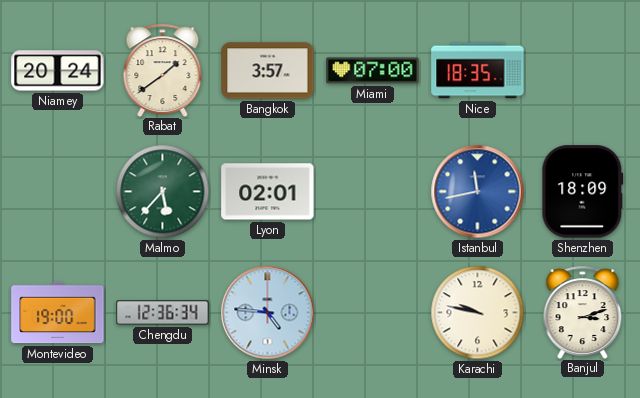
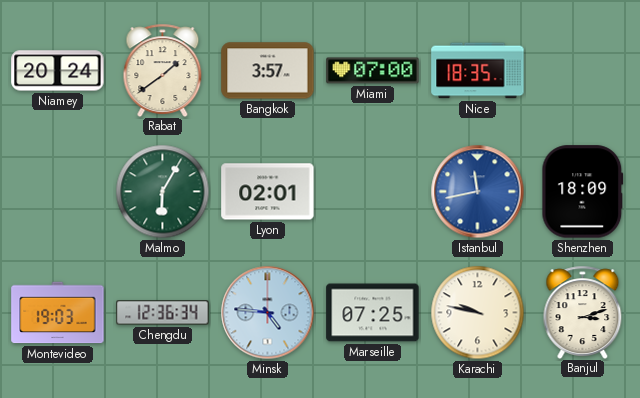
Malmo: 5:37 -> 6:05
Montevideo: 19:00 -> 19:03
Marseille: none -> 07:25
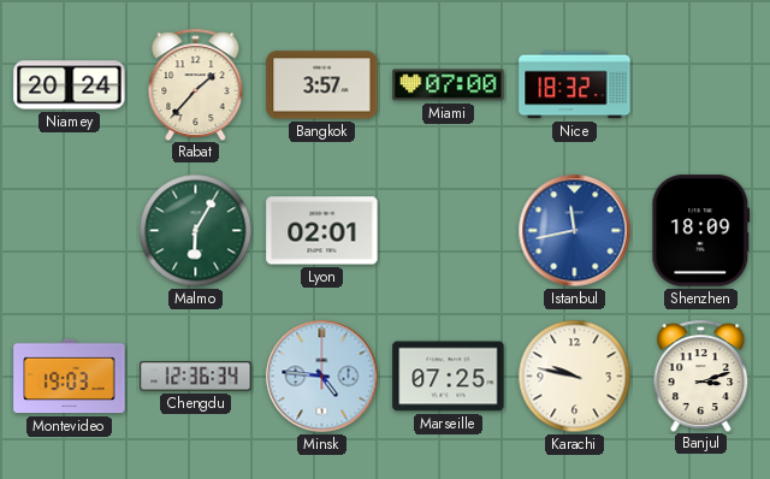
Rabat: 1:39 -> 1:37
Nice: 18:35 -> 18:32
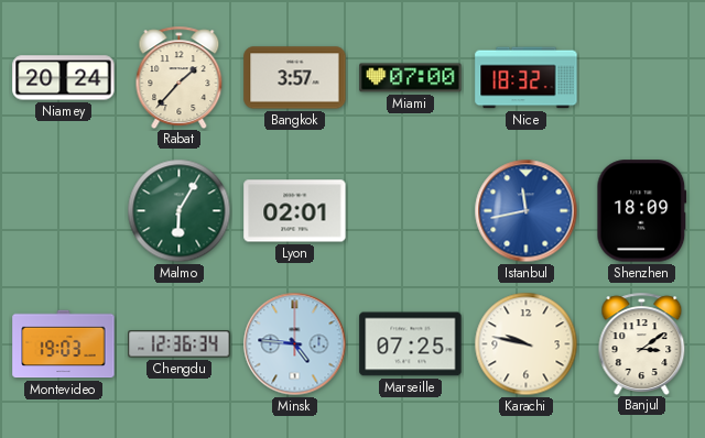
Banjul: 3:12 -> 3:09
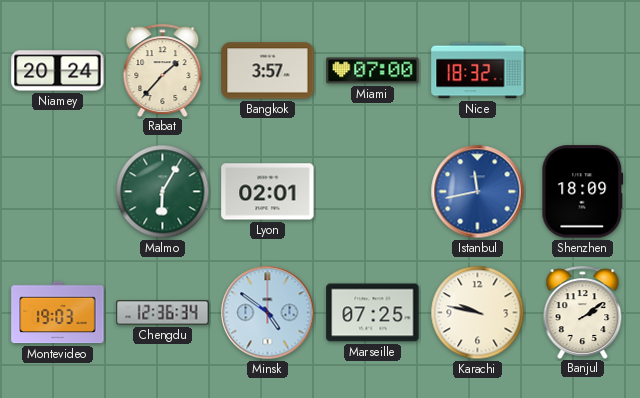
Minsk: 4:46 -> 4:51
Banjul: 3:09 -> 2:09
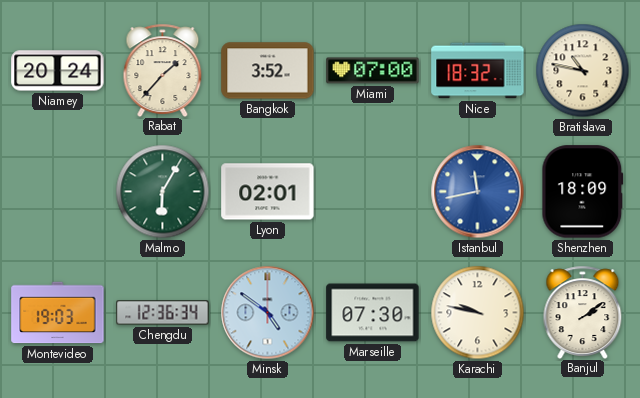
Bangkok: 3:57 -> 3:52
Bratislava: none -> 10:47
Marseille: 07:25 -> 07:30
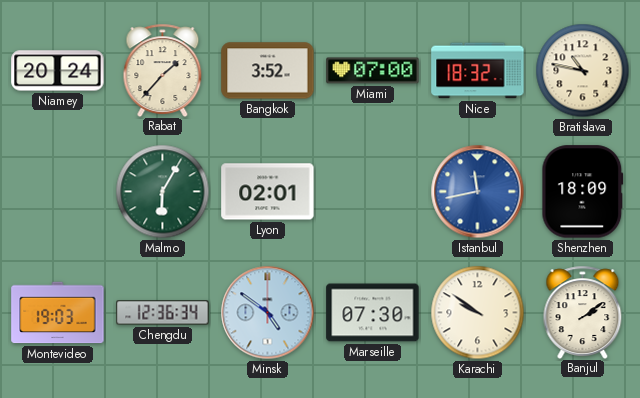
Karachi: 9:47 -> 9:51
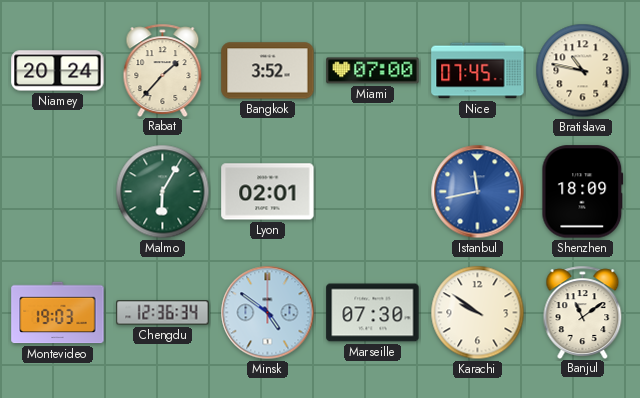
Nice: 18:32 -> 07:45
Banjul: 2:09 -> 11:09
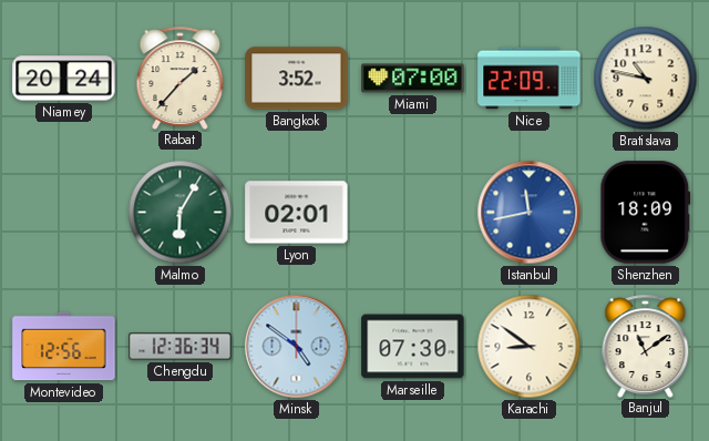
Nice: 07:45 -> 22:09
Montevideo: 19:03 -> 12:56
Karachi: 9:51 -> 8:51
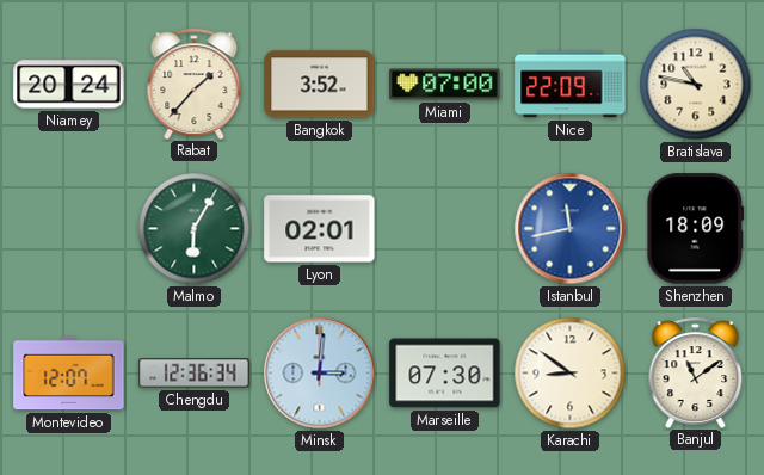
Montevideo: 12:56 -> 12:07
Minsk: 4:51 -> 3:01
